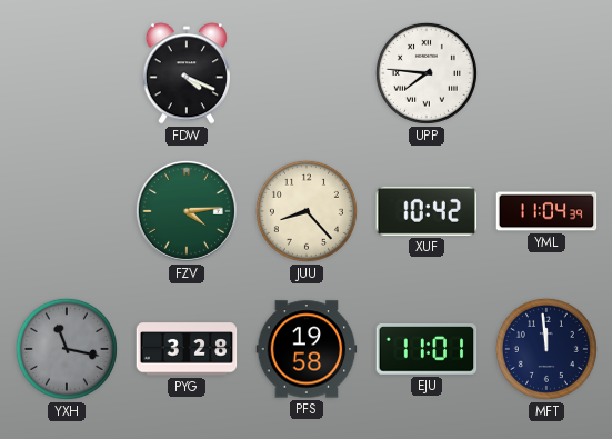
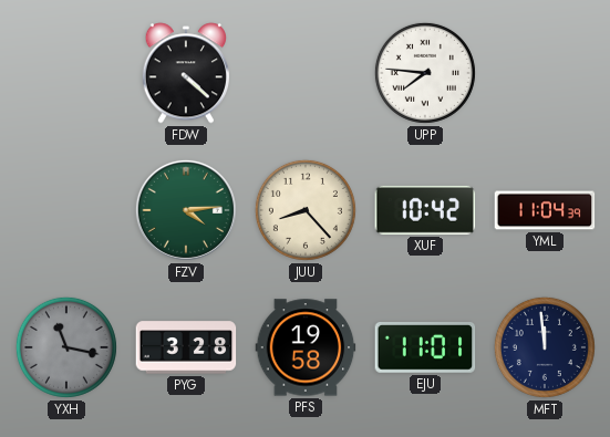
FDW: 4:19 -> 4:22
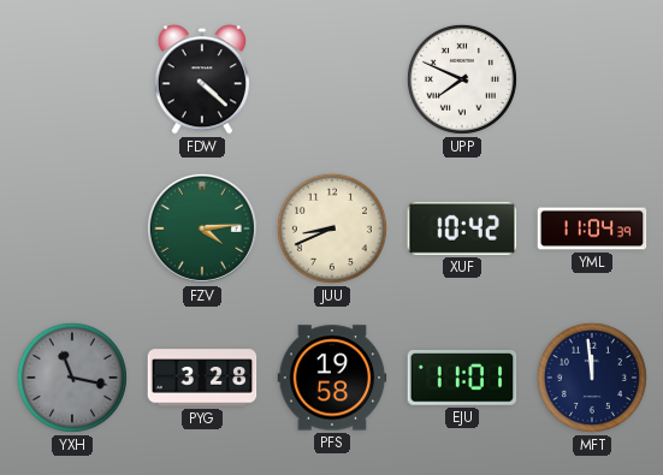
UPP: 7:46 -> 7:49
JUU: 8:23 -> 8:41
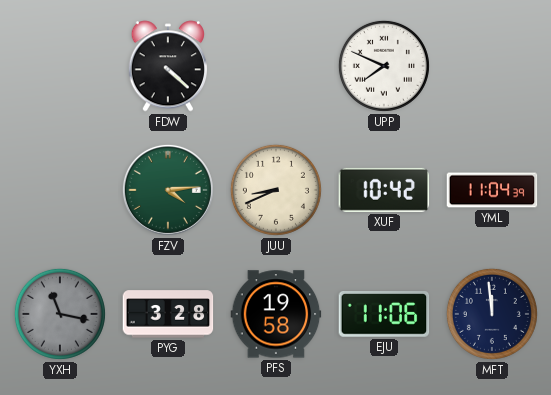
EJU: 11:01 -> 11:06
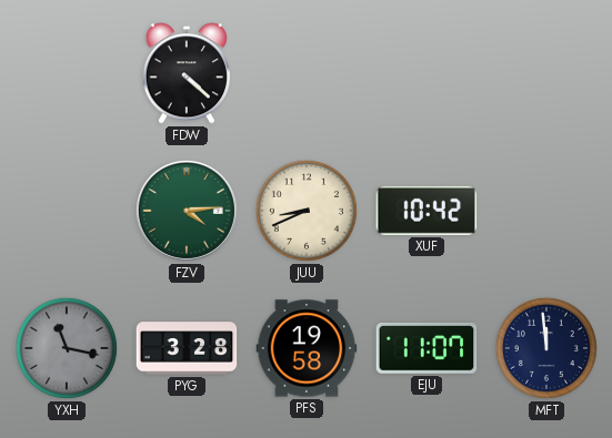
UPP: 7:49 -> none
YML: 11:04 -> none
EJU: 11:06 -> 11:07
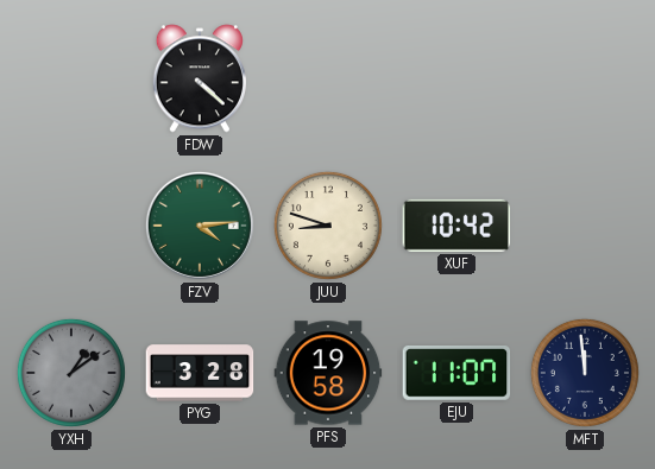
JUU: 8:41 -> 8:48
YXH: 11:17 -> 1:09
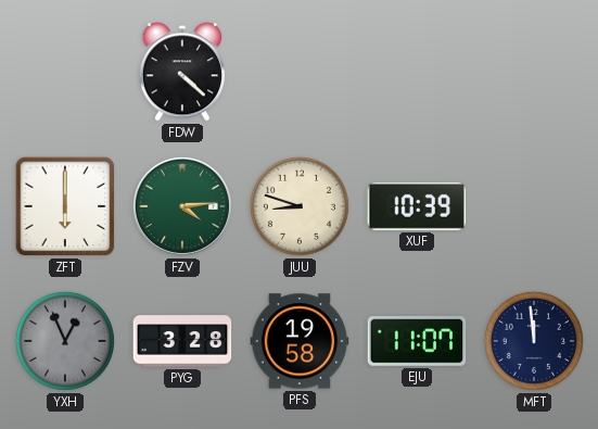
ZFT: none -> 6:00
XUF: 10:42 -> 10:39
YXH: 1:09 -> 12:56
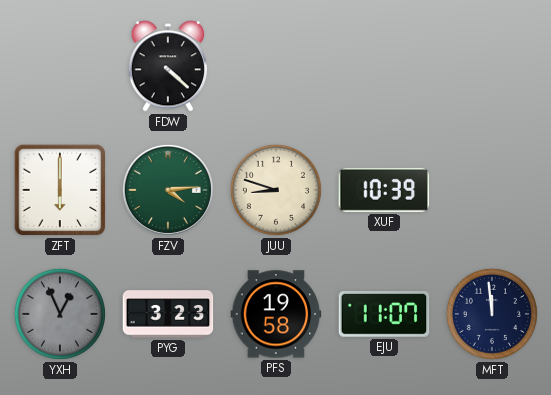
PYG: 3:28 -> 3:23
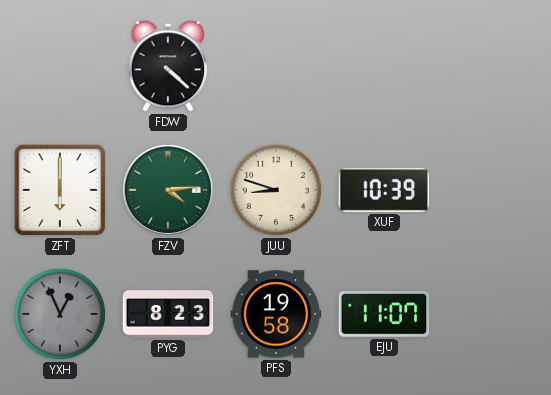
PYG: 3:23 -> 8:23
MFT: 11:59 -> none
